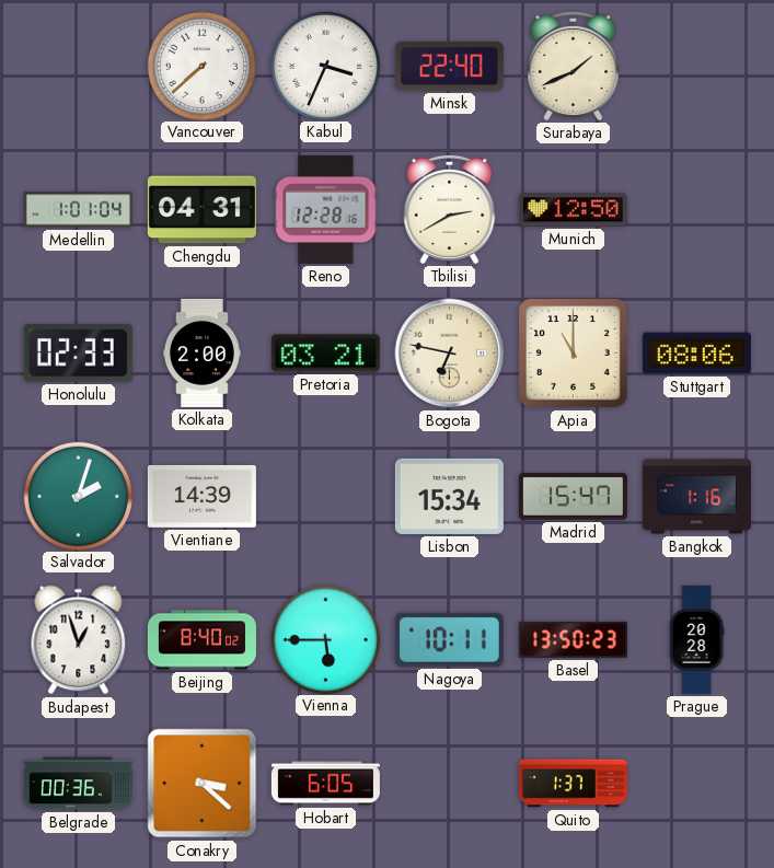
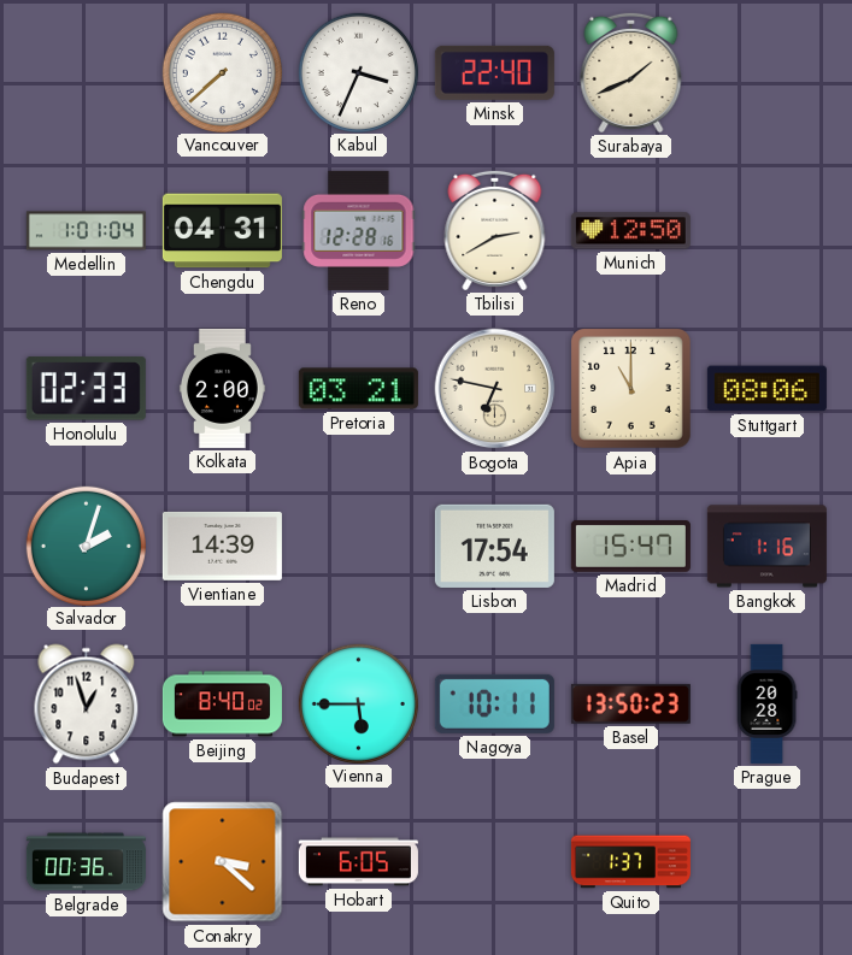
Lisbon: 15:34 -> 17:54
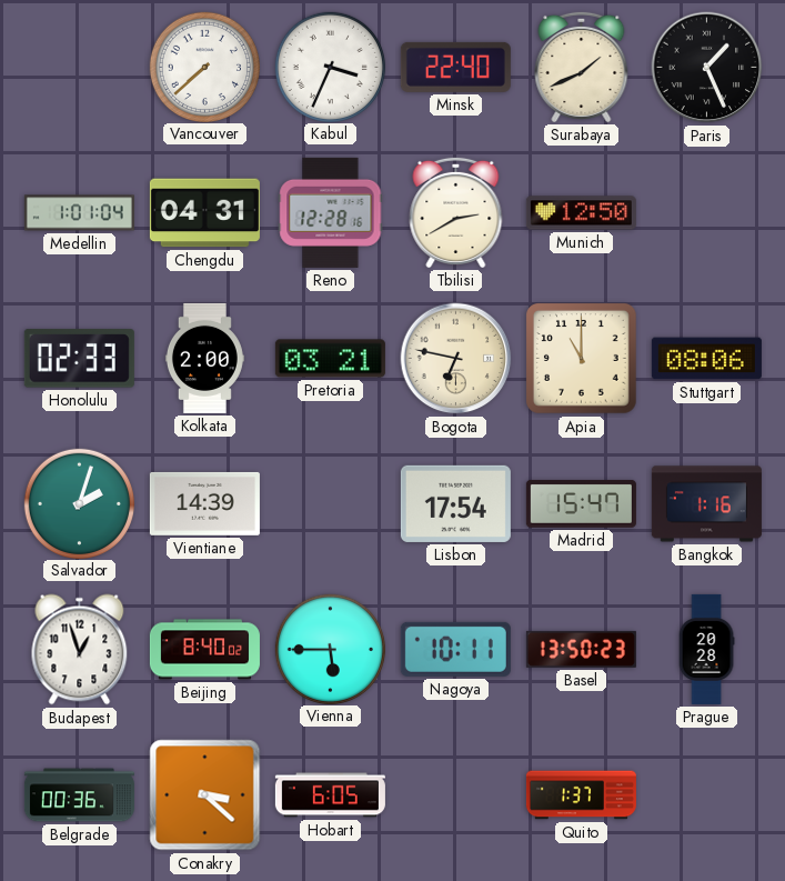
Paris: none -> 1:26
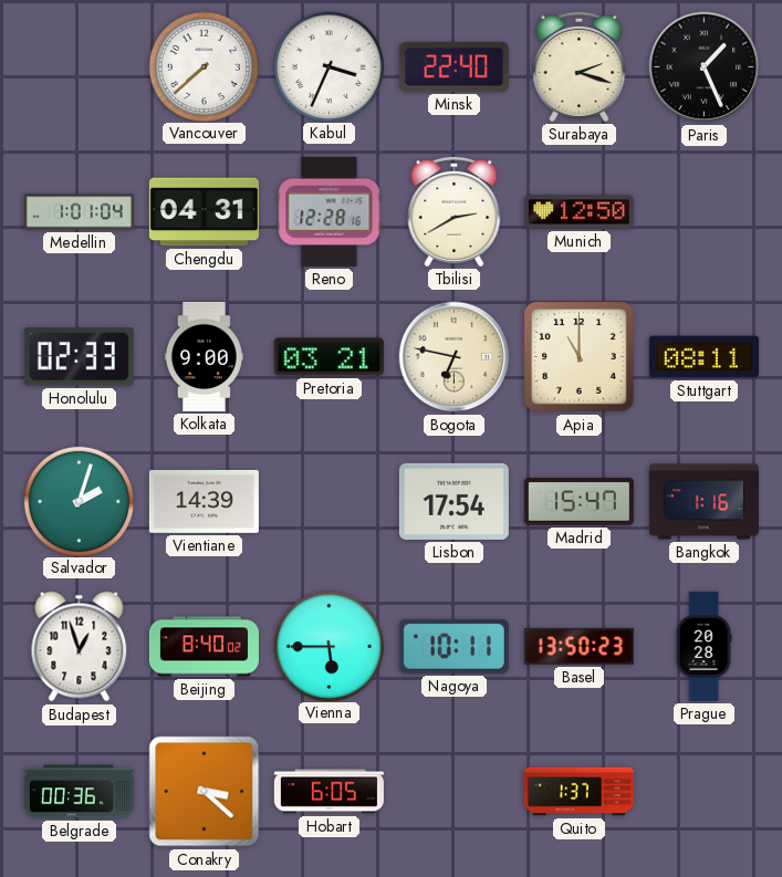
Surabaya: 1:41 -> 2:18
Kolkata: 2:00 -> 9:00
Stuttgart: 08:06 -> 08:11
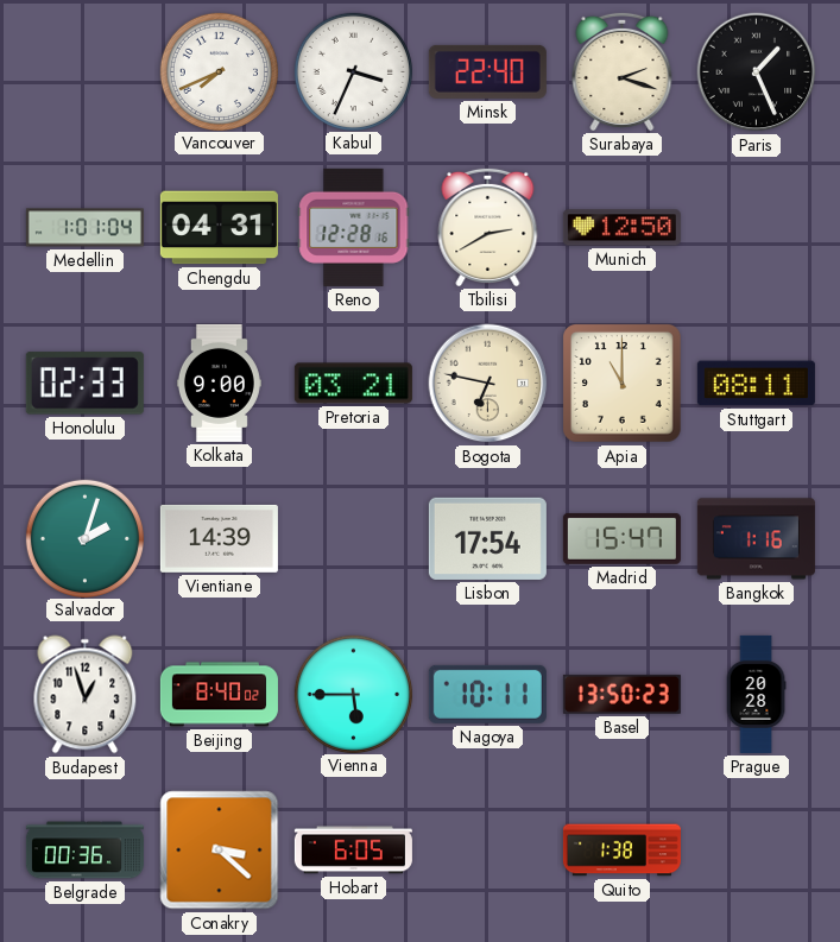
Vancouver: 7:38 -> 7:41
Quito: 1:37 -> 1:38
